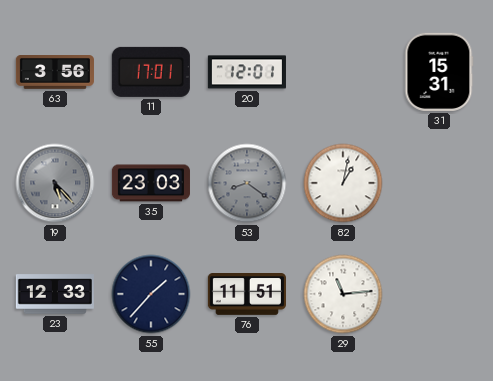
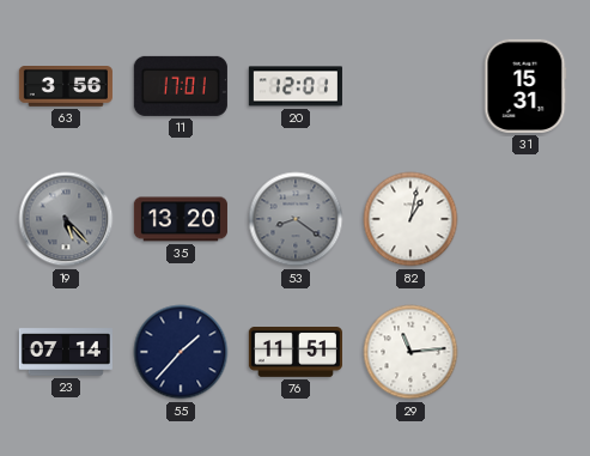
35: 23:03 -> 13:20
23: 12:33 -> 07:14
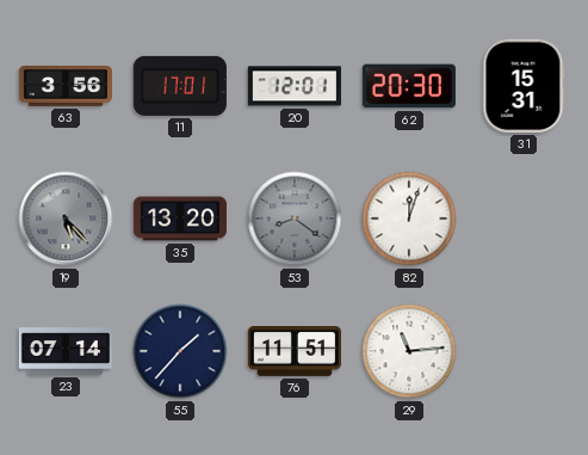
62: none -> 20:30
82: 1:02 -> 12:03
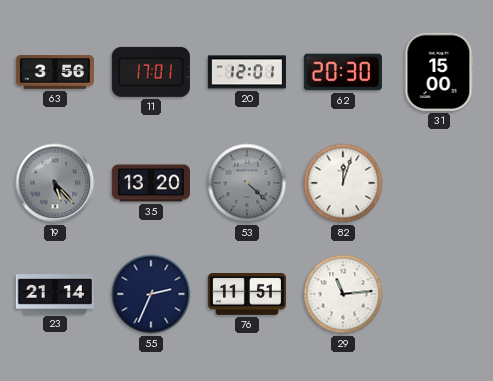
31: 15:31 -> 15:00
53: 8:21 -> 4:22
23: 07:14 -> 21:14
55: 1:37 -> 2:34
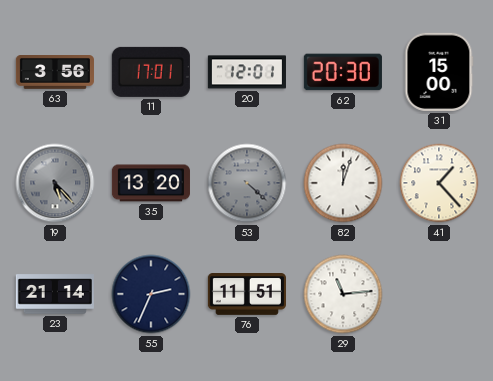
41: none -> 1:23
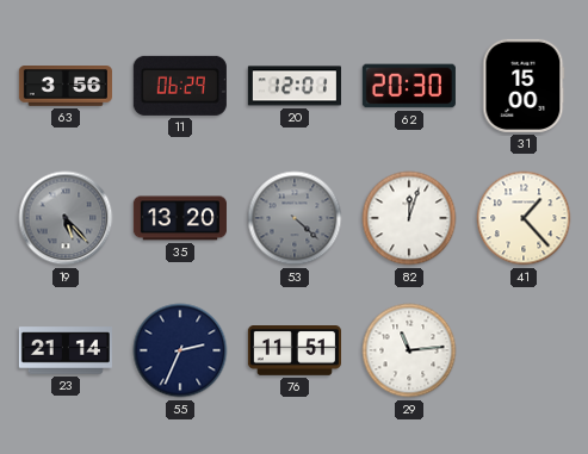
11: 17:01 -> 06:29
